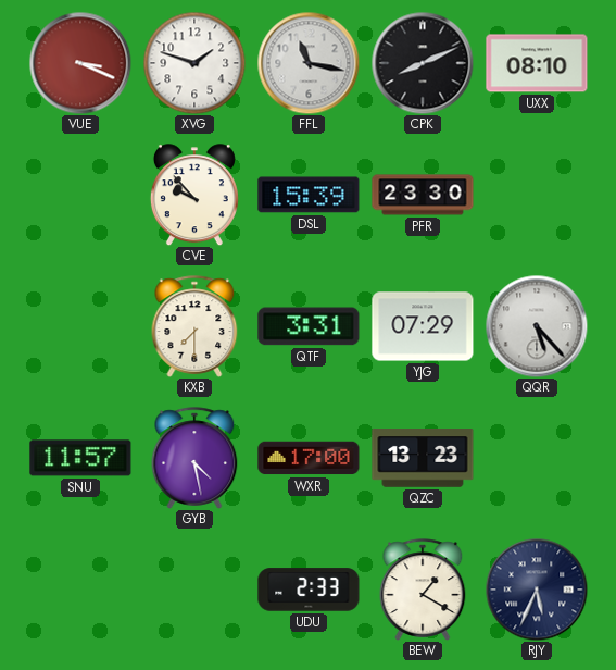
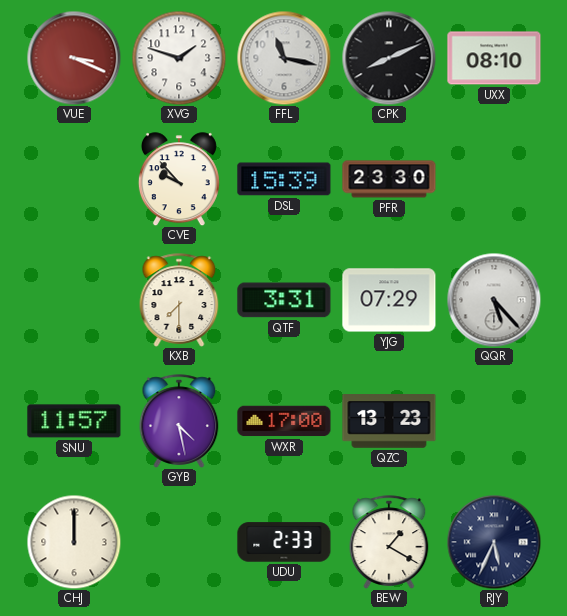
CHJ: none -> 12:00
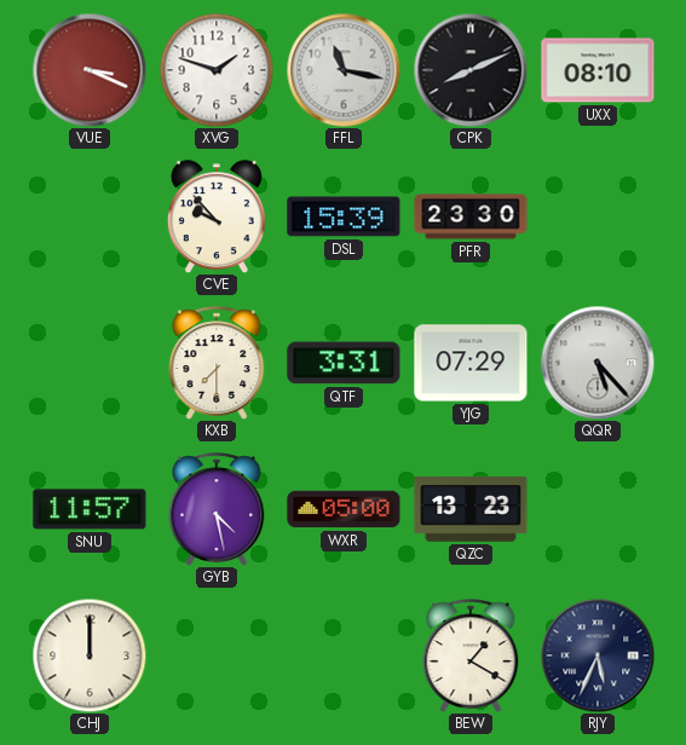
WXR: 17:00 -> 05:00
UDU: 2:33 -> none
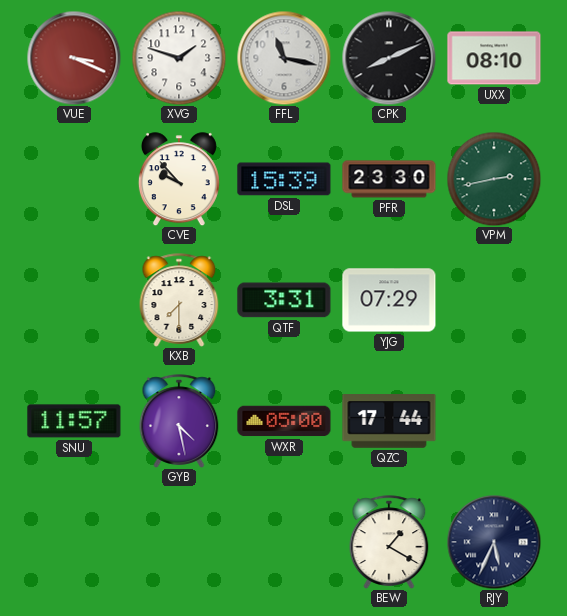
VPM: none -> 2:43
QQR: 5:23 -> none
QZC: 13:23 -> 17:44
CHJ: 12:00 -> none
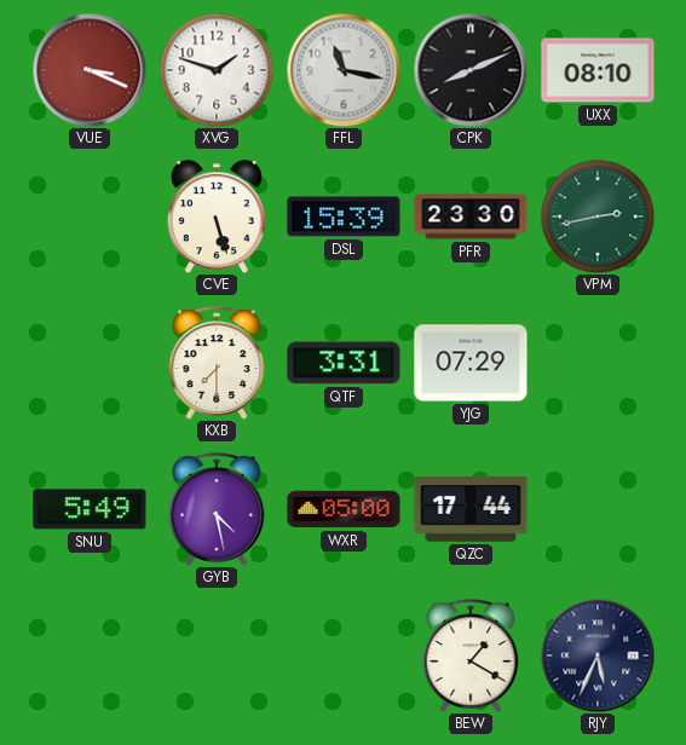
CVE: 9:53 -> 5:27
SNU: 11:57 -> 5:49
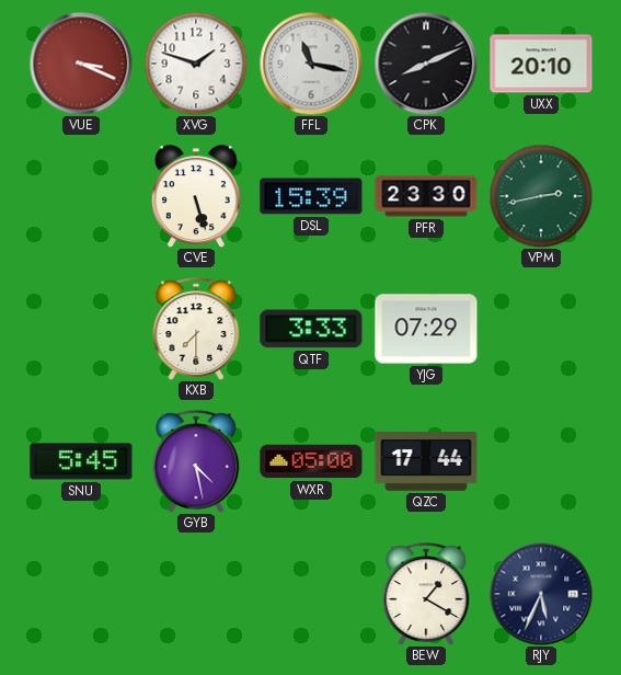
UXX: 08:10 -> 20:10
QTF: 3:31 -> 3:33
SNU: 5:49 -> 5:45
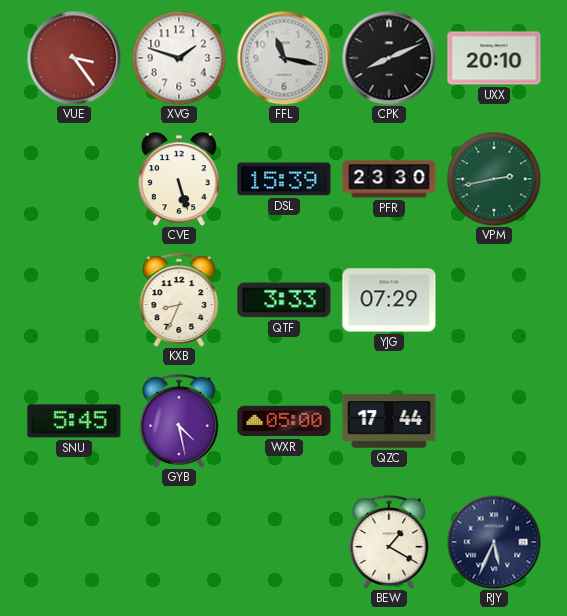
VUE: 3:19 -> 3:24
KXB: 7:30 -> 8:34
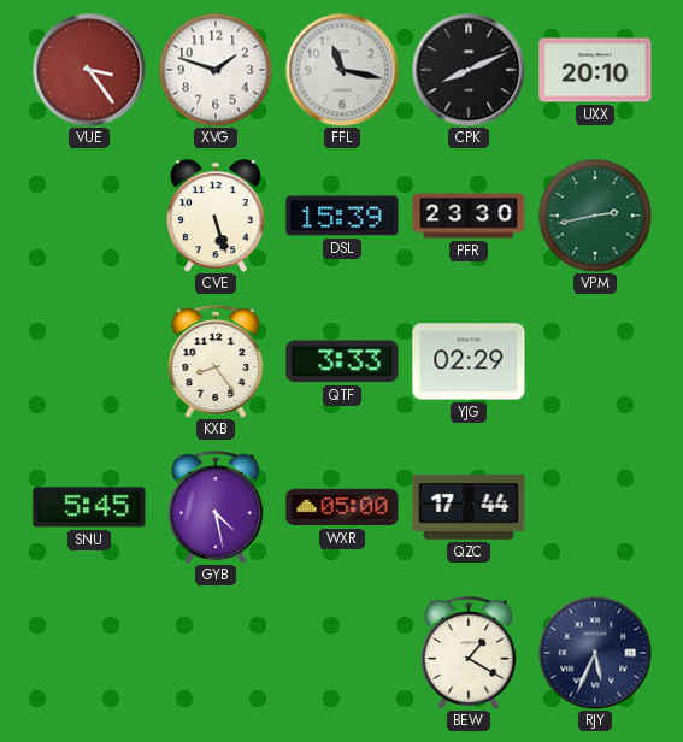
KXB: 8:34 -> 8:24
YJG: 07:29 -> 02:29
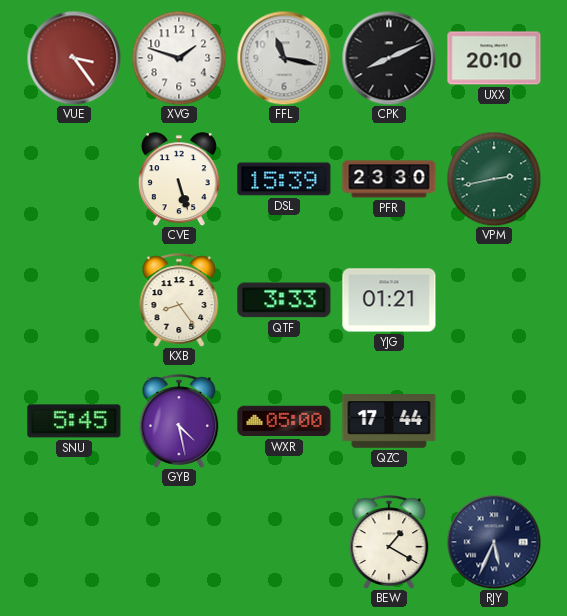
YJG: 02:29 -> 01:21
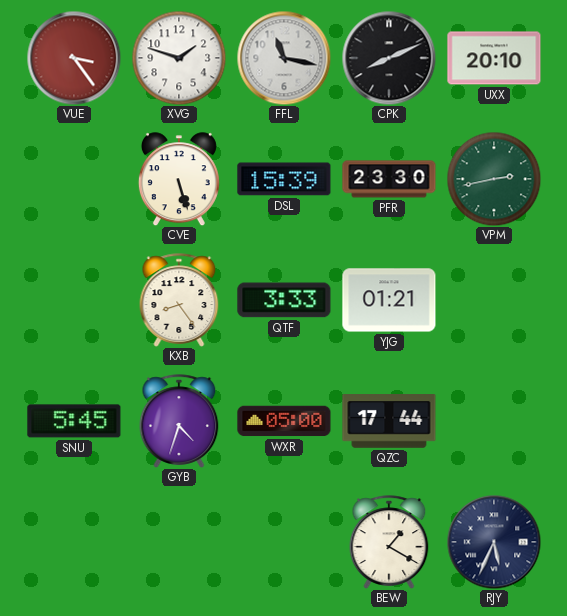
GYB: 4:28 -> 4:33
